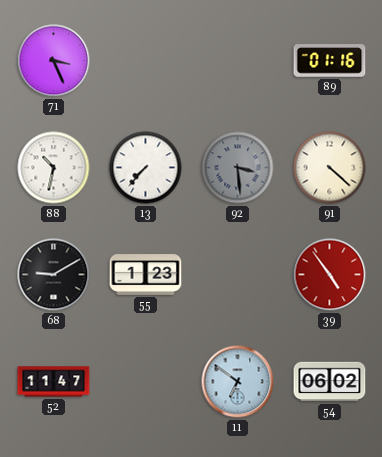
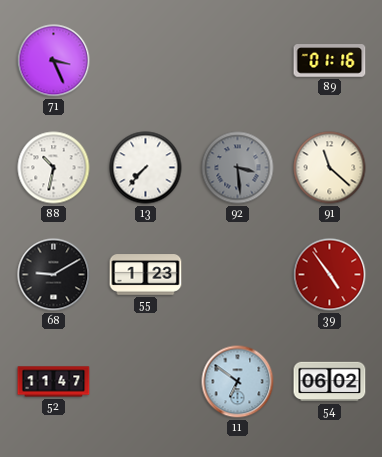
91: 4:22 -> 11:22
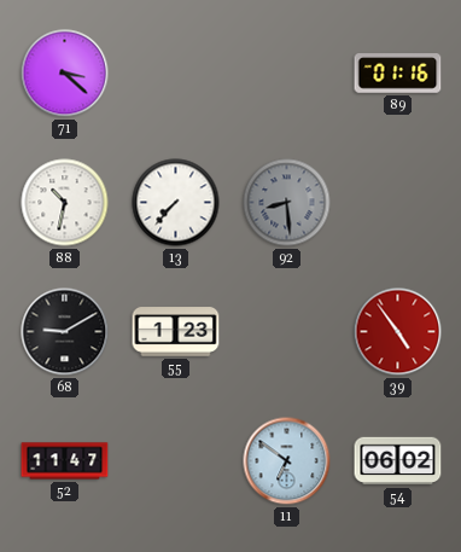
71: 3:26 -> 3:22
92: 3:29 -> 8:29
91: 11:22 -> none
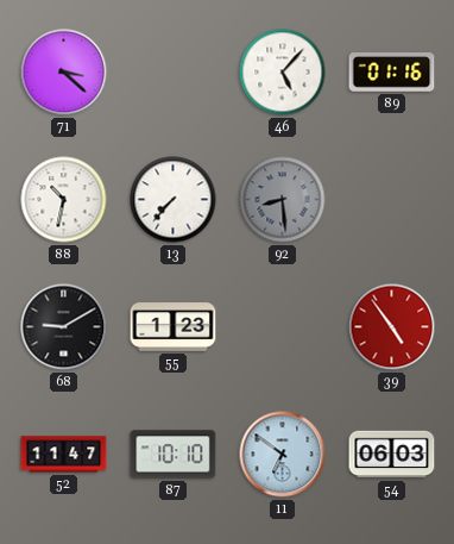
46: none -> 5:07
87: none -> 10:10
54: 06:02 -> 06:03
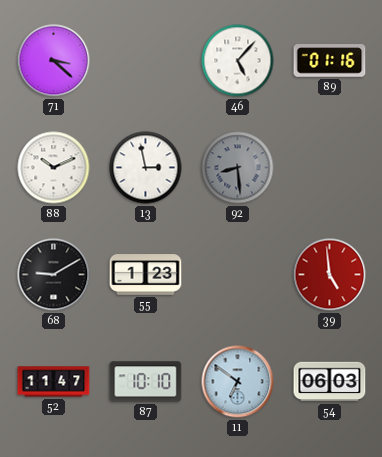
88: 10:32 -> 10:11
13: 7:37 -> 2:58
39: 4:54 -> 4:59
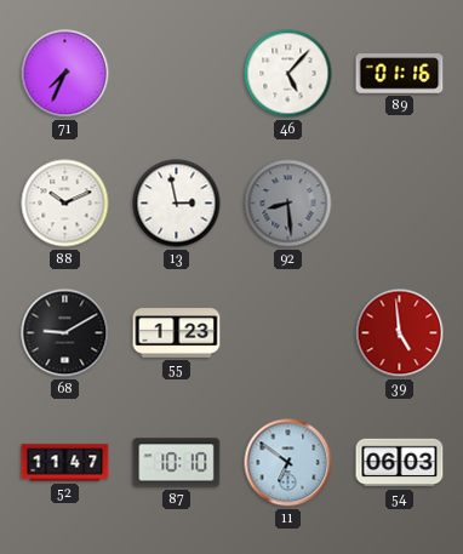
71: 3:22 -> 7:34
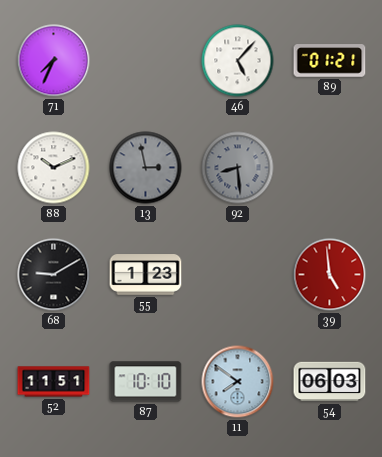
89: 01:16 -> 01:21
13 dial: white -> grey
52: 11:47 -> 11:51
11: 6:51 -> 7:51
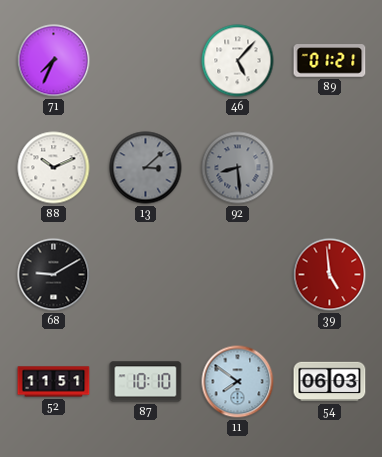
13: 2:58 -> 3:08
55: 1:23 -> none
